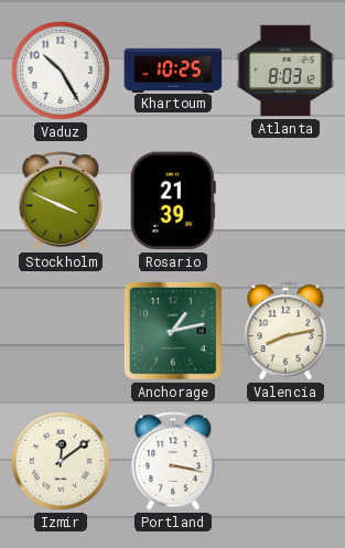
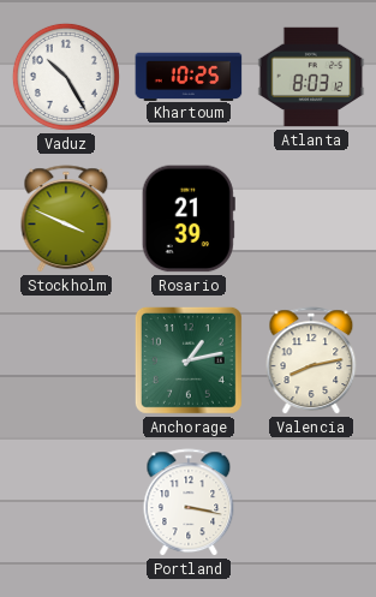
Izmir: 12:09 -> none
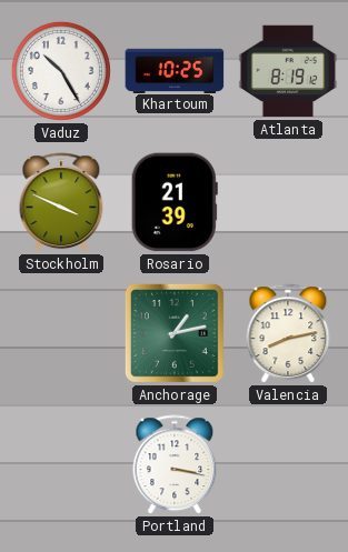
Atlanta: 8:03 -> 8:19
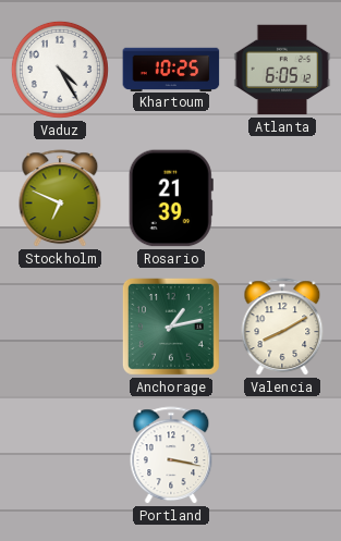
Vaduz: 10:25 -> 4:25
Atlanta: 8:19 -> 6:05
Stockholm: 3:49 -> 6:49
Valencia: 8:13 -> 8:10
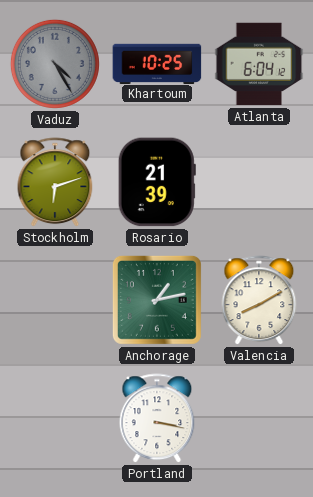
Vaduz dial: white -> grey
Atlanta: 6:05 -> 6:04
Stockholm: 6:49 -> 6:12
